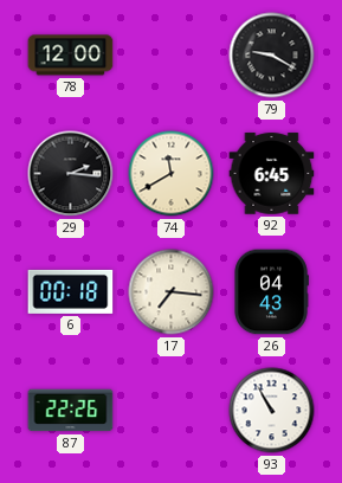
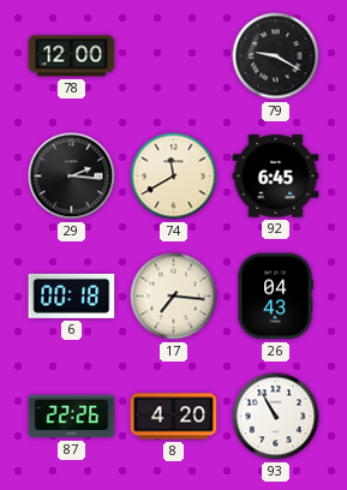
8: none -> 4:20
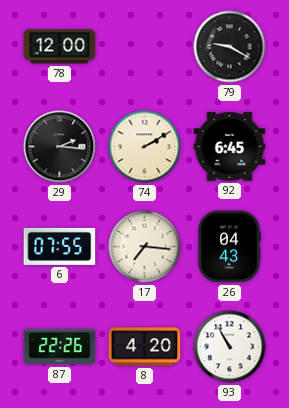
74: 11:40 -> 2:10
6: 00:18 -> 07:55
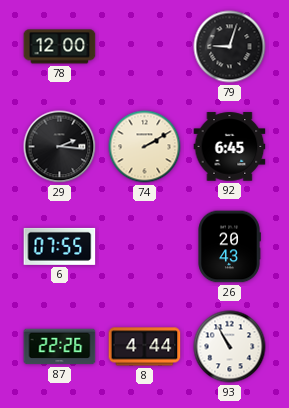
79: 9:20 -> 9:03
17: 7:16 -> none
26: 04:43 -> 20:43
8: 4:20 -> 4:44
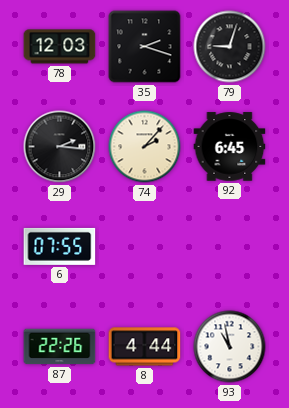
78: 12:00 -> 12:03
35: none -> 2:18
74: 2:10 -> 2:07
26: 20:43 -> none
93: 10:55 -> 10:58
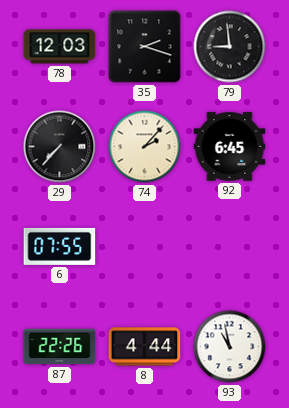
79: 9:03 -> 8:59
29: 2:16 -> 7:37
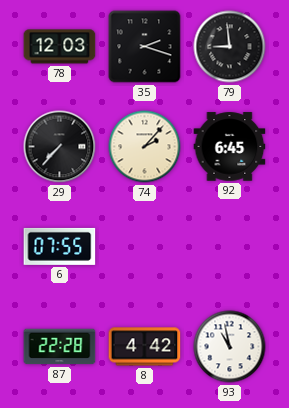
87: 22:26 -> 22:28
8: 4:44 -> 4:42
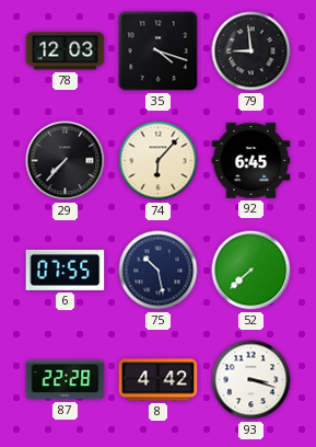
35: 2:18 -> 4:18
74: 2:07 -> 6:07
75: none -> 10:28
52: none -> 7:38
93: 10:58 -> 3:18
